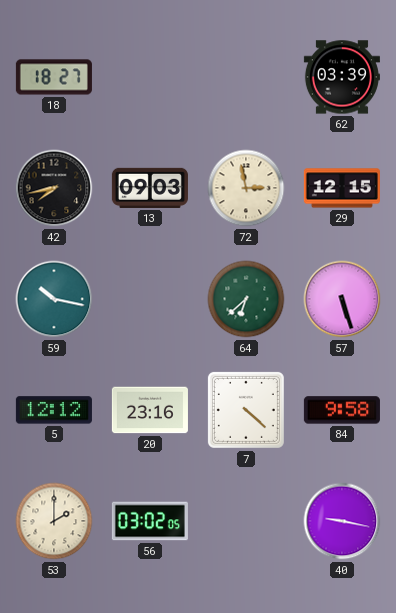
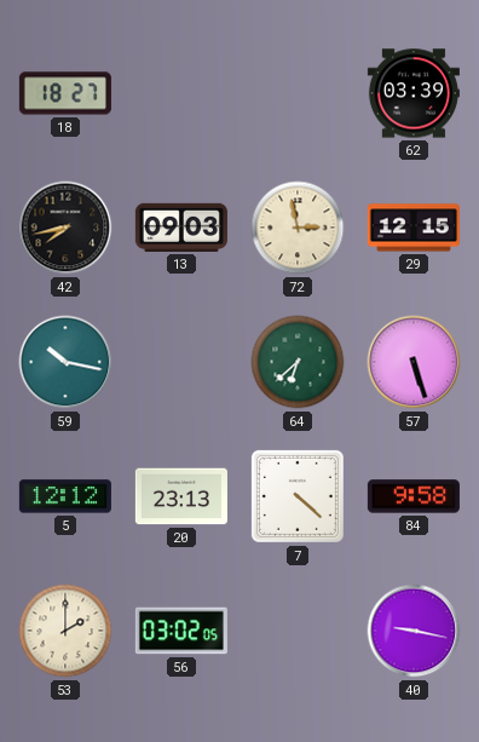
20: 23:16 -> 23:13
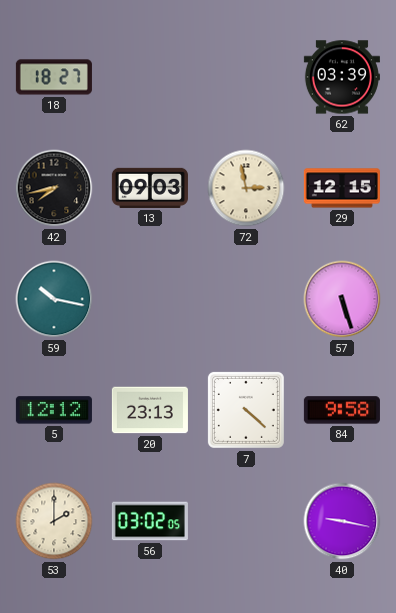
64: 6:38 -> none
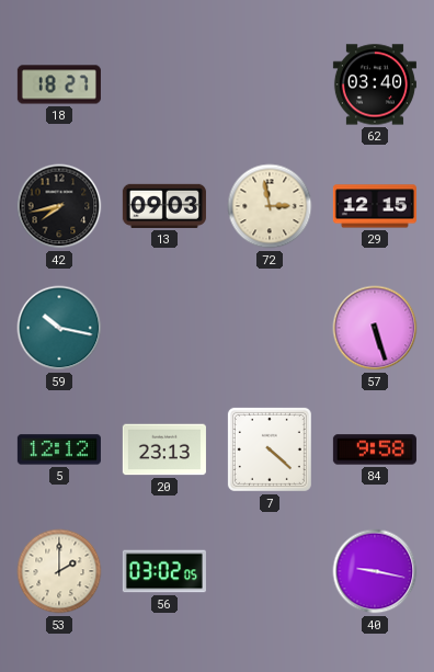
62: 03:39 -> 03:40
